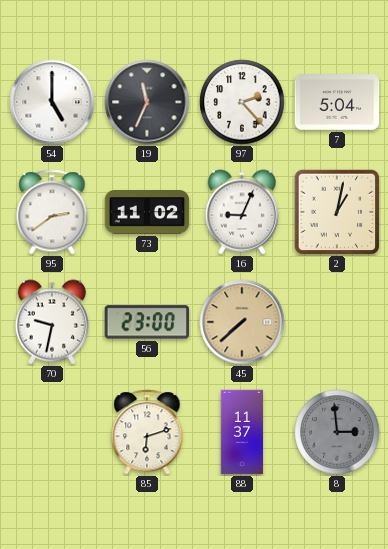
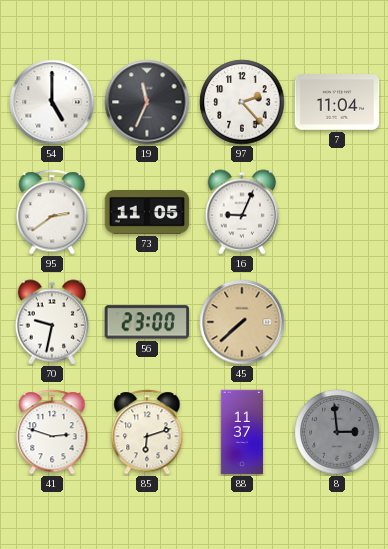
7: 5:04 -> 11:04
73: 11:02 -> 11:05
2: 1:02 -> none
41: none -> 2:48
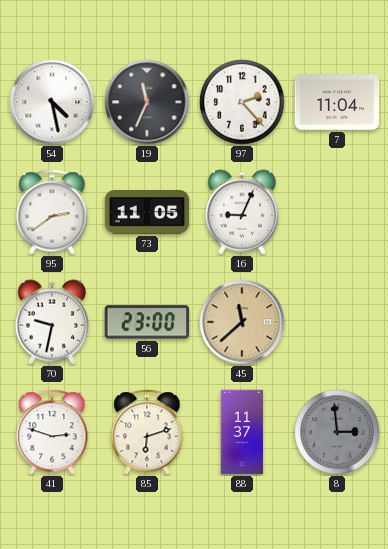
54: 5:00 -> 4:28
45: 7:38 -> 11:38
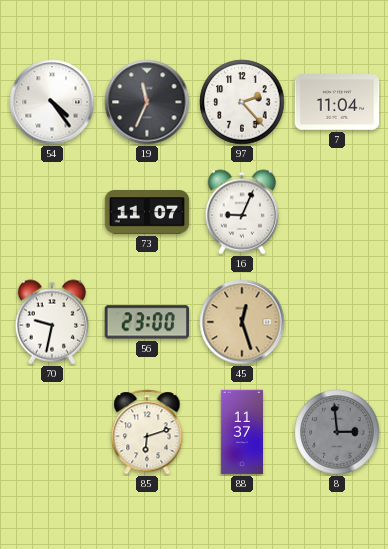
54: 4:28 -> 4:24
95: 2:39 -> none
73: 11:05 -> 11:07
45: 11:38 -> 12:27
41: 2:48 -> none
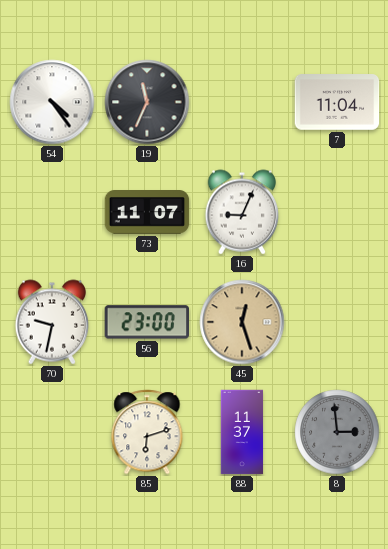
97: 2:23 -> none
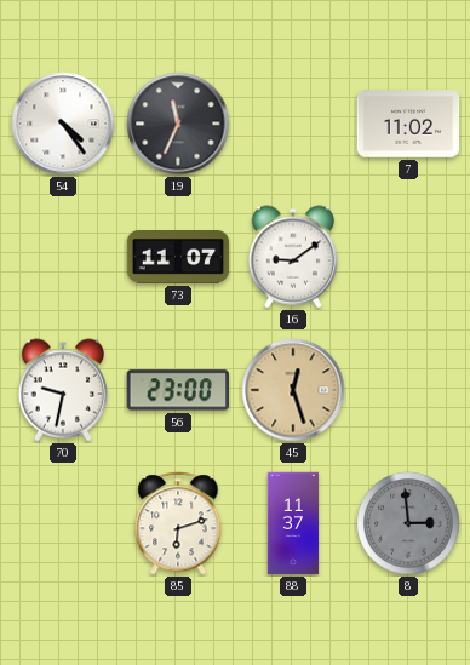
7: 11:04 -> 11:02
16: 9:04 -> 9:09
